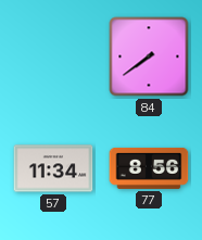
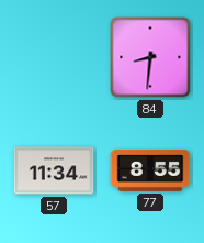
84: 7:39 -> 8:31
77: 8:56 -> 8:55
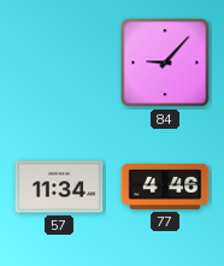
84: 8:31 -> 9:07
77: 8:55 -> 4:46
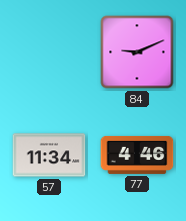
84: 9:07 -> 9:11
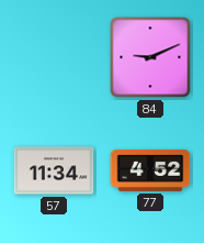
77: 4:46 -> 4:52
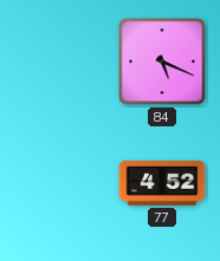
84: 9:11 -> 5:19
57: 11:34 -> none
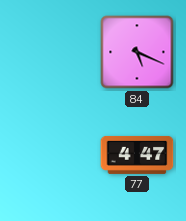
77: 4:52 -> 4:47
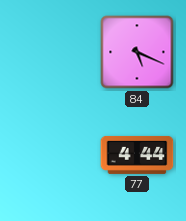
77: 4:47 -> 4:44
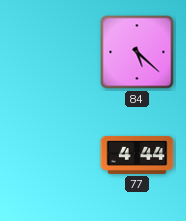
84: 5:19 -> 5:22
